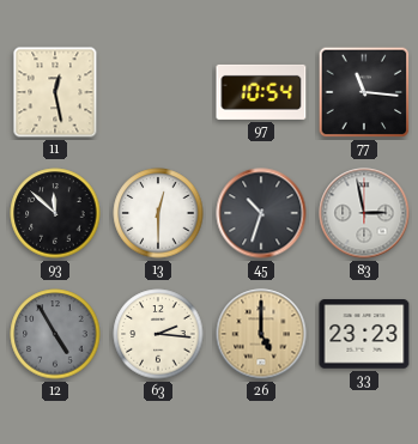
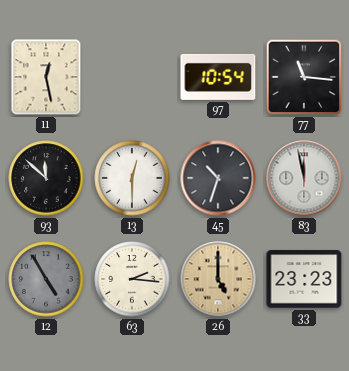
83: 2:58 -> 11:58
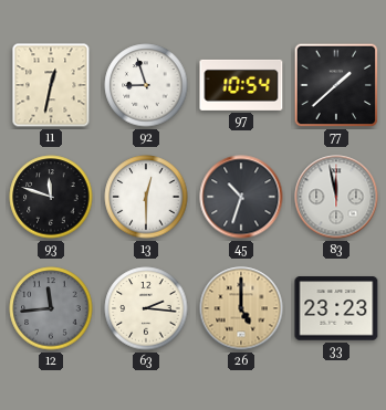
11: 12:28 -> 12:32
92: none -> 8:57
77: 11:16 -> 1:38
93: 11:52 -> 11:48
12: 4:55 -> 11:44
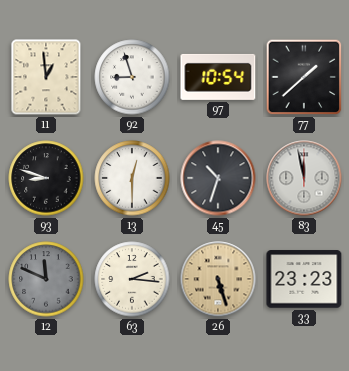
11: 12:32 -> 12:59
93: 11:48 -> 8:48
12: 11:44 -> 11:49
26: 5:00 -> 5:27
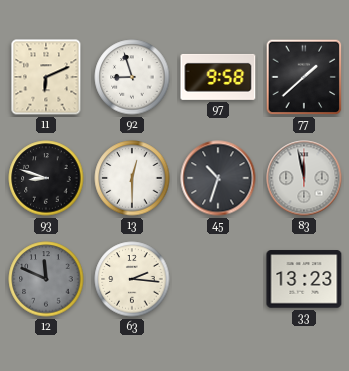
11: 12:59 -> 6:11
97: 10:54 -> 9:58
26: 5:27 -> none
33: 23:23 -> 13:23
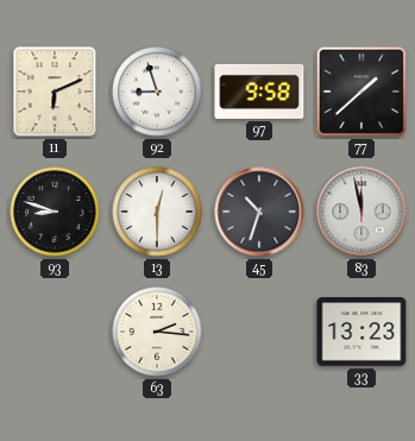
12: 11:49 -> none
